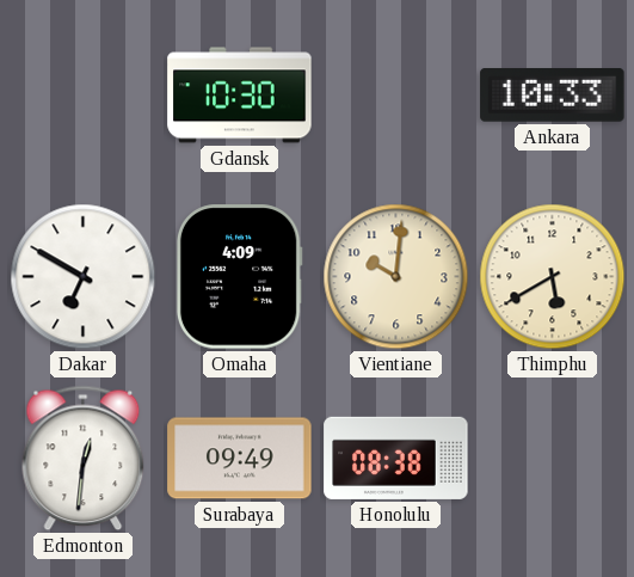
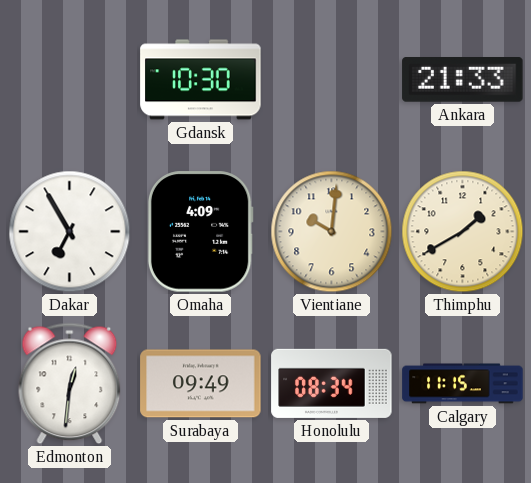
Ankara: 10:33 -> 21:33
Dakar: 6:50 -> 6:55
Thimphu: 5:40 -> 1:40
Honolulu: 08:38 -> 08:34
Calgary: none -> 11:15
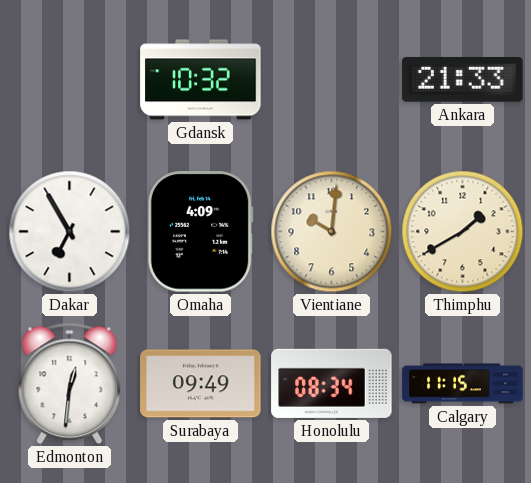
Gdansk: 10:30 -> 10:32
